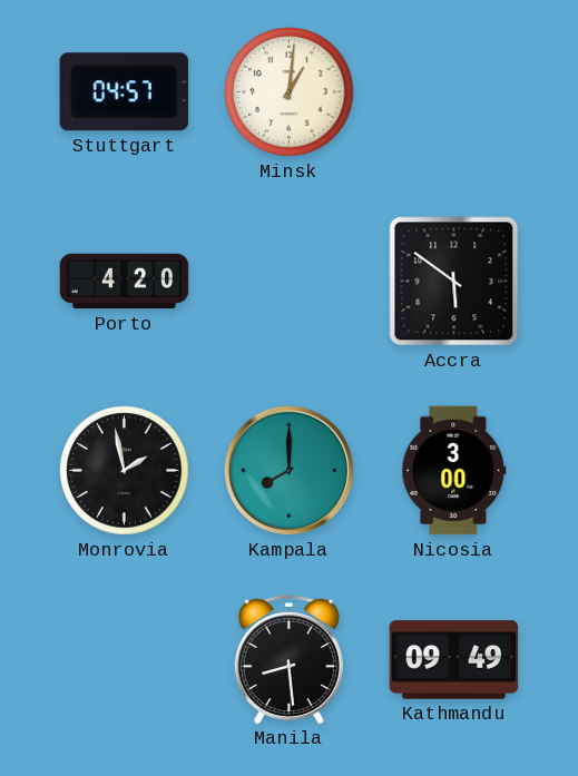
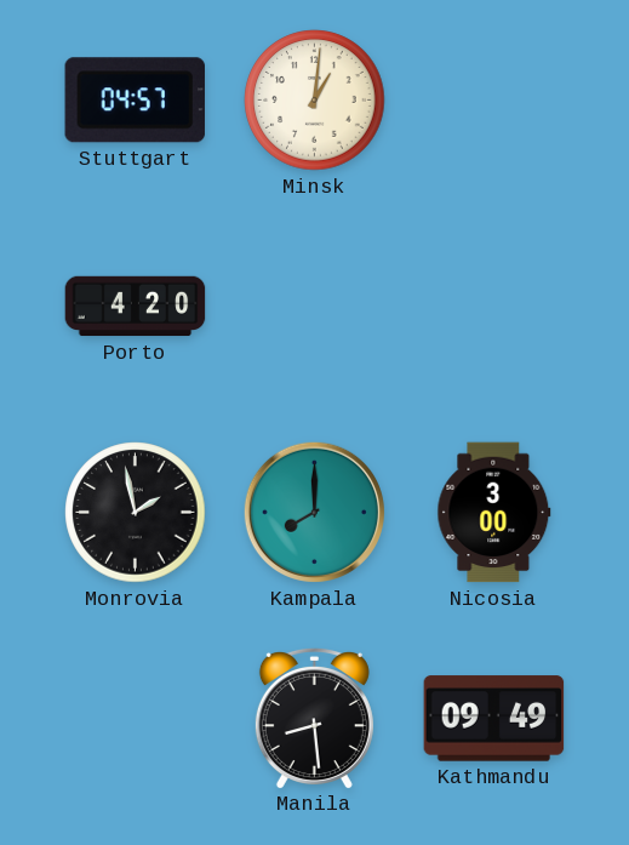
Accra: 5:51 -> none
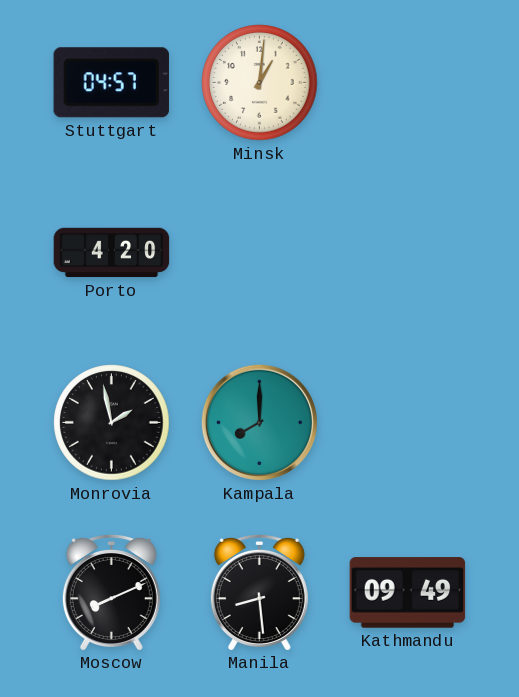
Nicosia: 3:00 -> none
Moscow: none -> 8:11
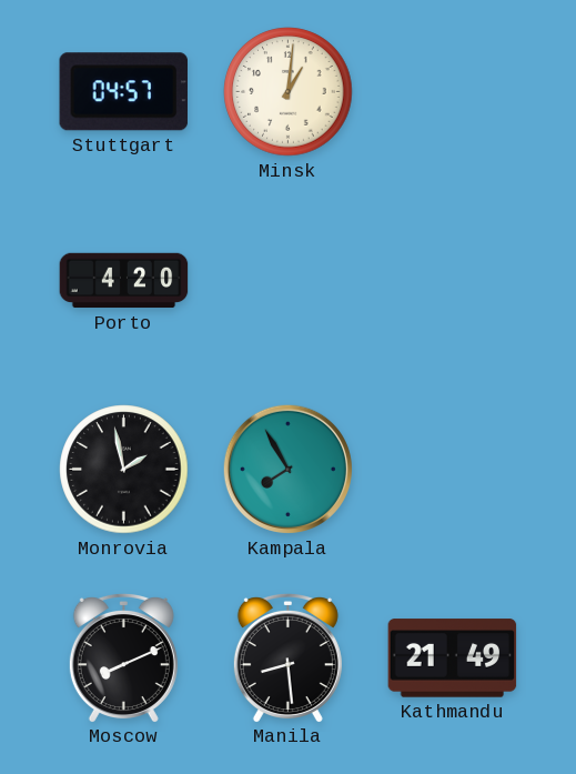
Kampala: 8:00 -> 7:55
Kathmandu: 09:49 -> 21:49
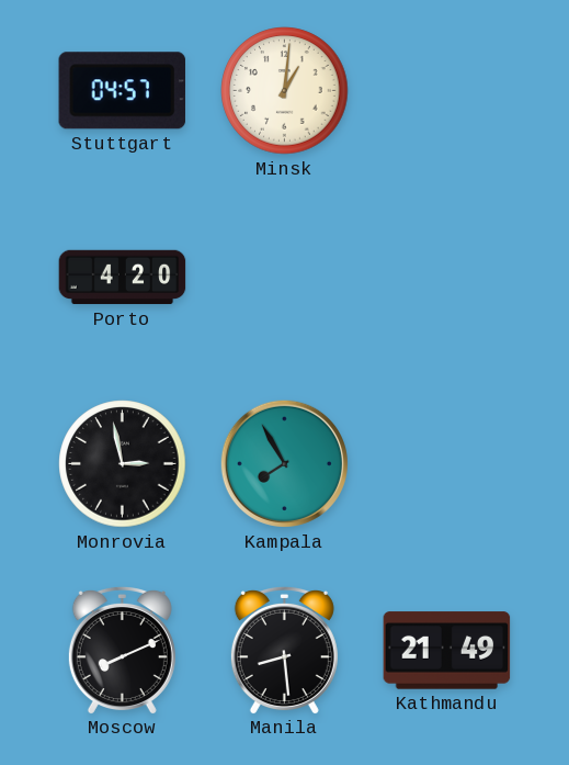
Monrovia: 1:58 -> 2:58
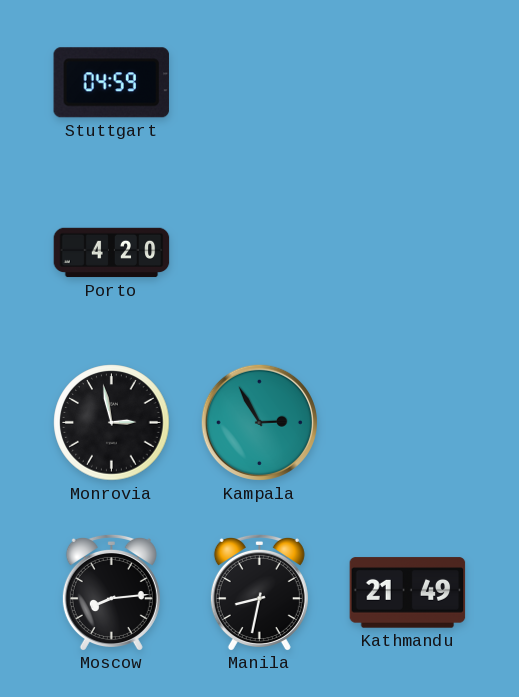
Stuttgart: 04:57 -> 04:59
Minsk: 1:01 -> none
Kampala: 7:55 -> 2:55
Moscow: 8:11 -> 8:14
Manila: 8:29 -> 8:32
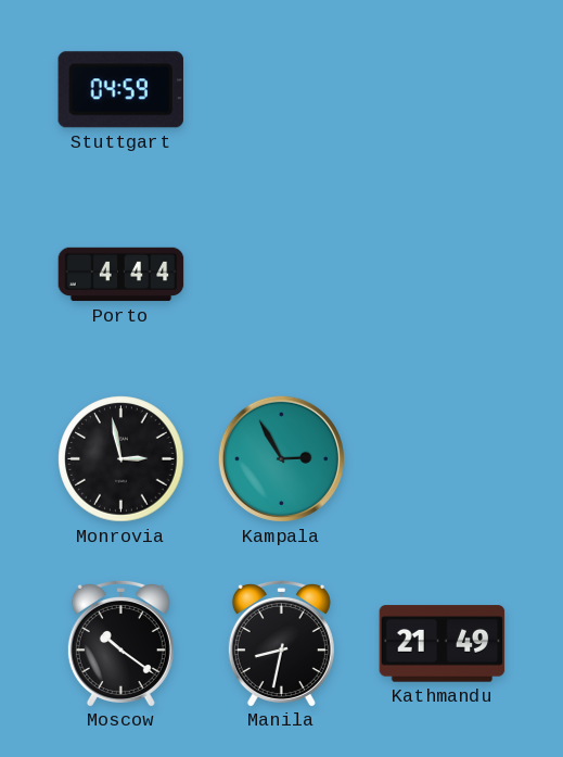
Porto: 4:20 -> 4:44
Moscow: 8:14 -> 10:21
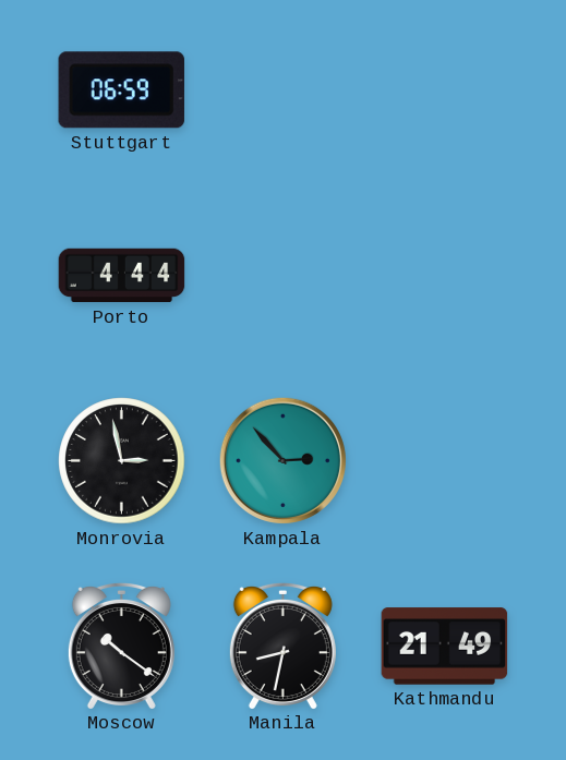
Stuttgart: 04:59 -> 06:59
Kampala: 2:55 -> 2:53
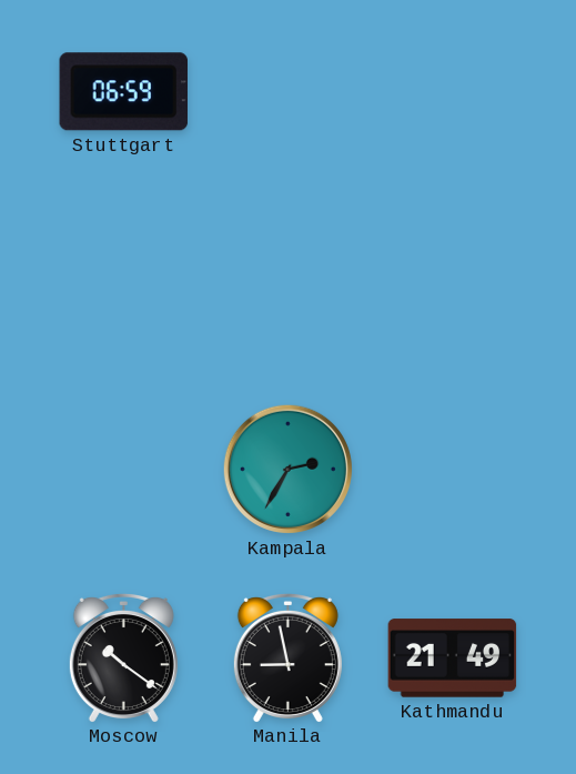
Porto: 4:44 -> none
Monrovia: 2:58 -> none
Kampala: 2:53 -> 2:35
Manila: 8:32 -> 8:58
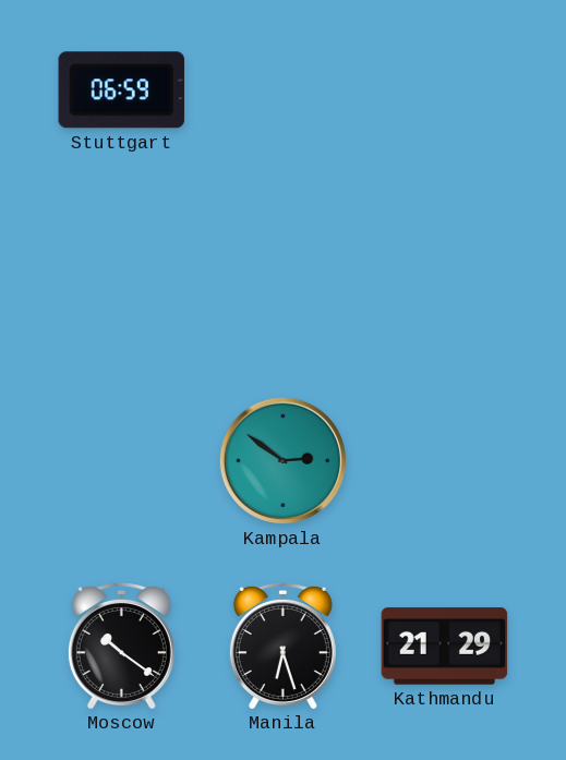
Kampala: 2:35 -> 2:51
Manila: 8:58 -> 6:27
Kathmandu: 21:49 -> 21:29
